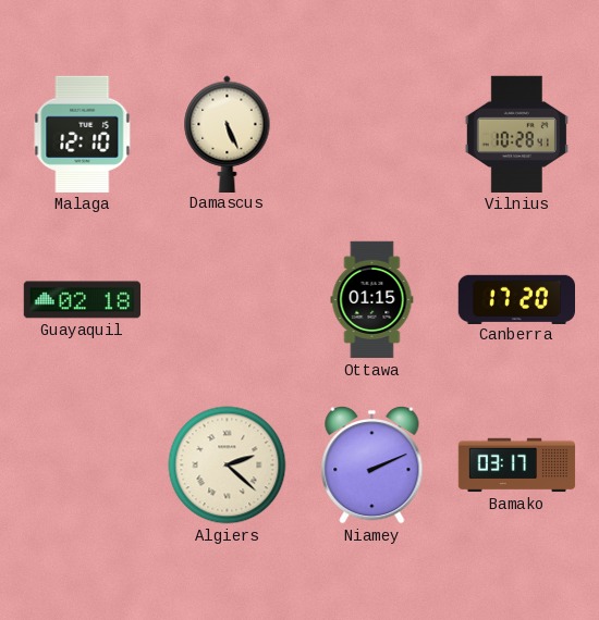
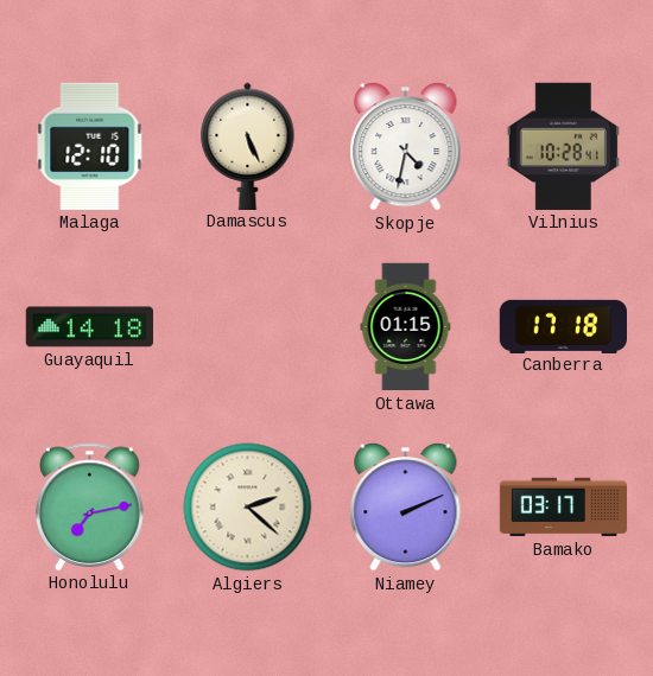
Skopje: none -> 4:32
Guayaquil: 02:18 -> 14:18
Canberra: 17:20 -> 17:18
Honolulu: none -> 7:13
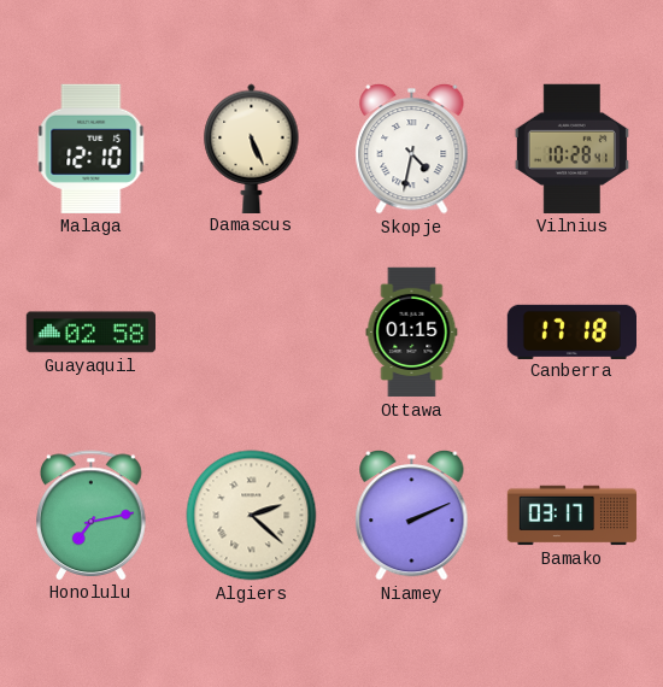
Guayaquil: 14:18 -> 02:58
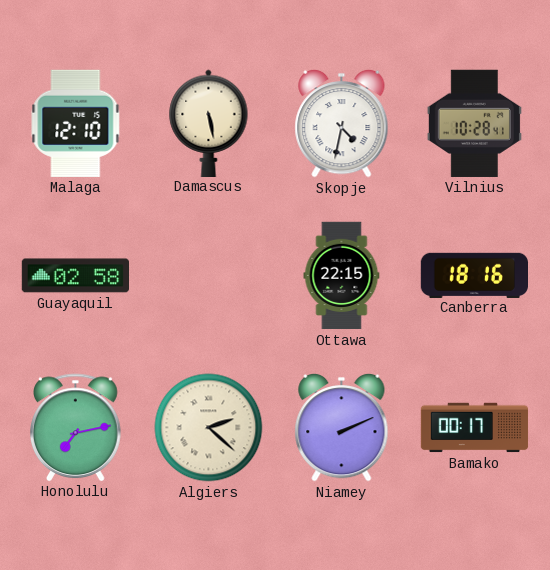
Damascus: 5:26 -> 5:28
Ottawa: 01:15 -> 22:15
Canberra: 17:18 -> 18:16
Bamako: 03:17 -> 00:17
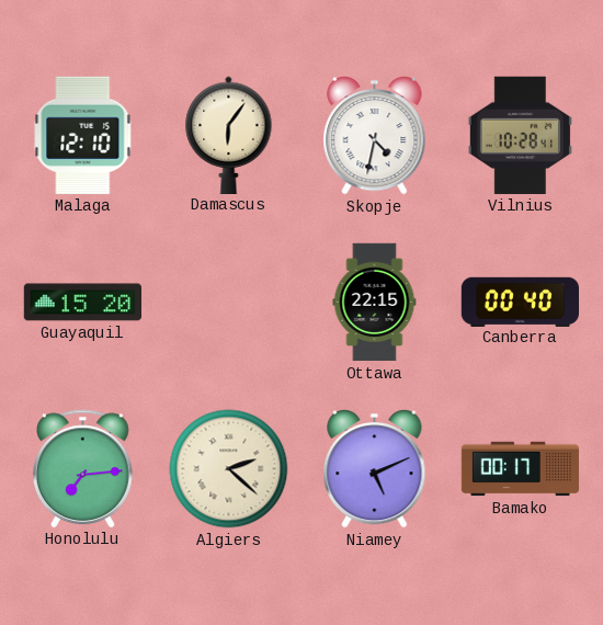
Damascus: 5:28 -> 6:06
Guayaquil: 02:58 -> 15:20
Canberra: 18:16 -> 00:40
Honolulu: 7:13 -> 7:14
Niamey: 2:11 -> 5:11
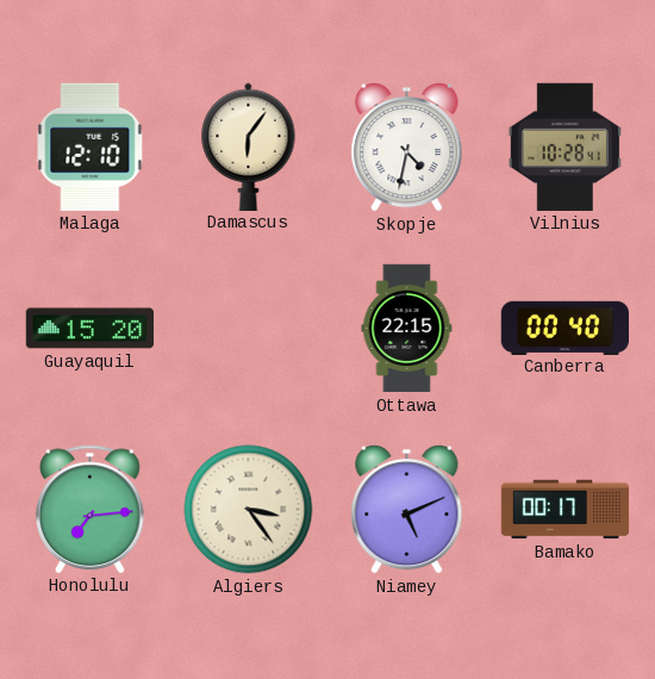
Algiers: 2:22 -> 3:24
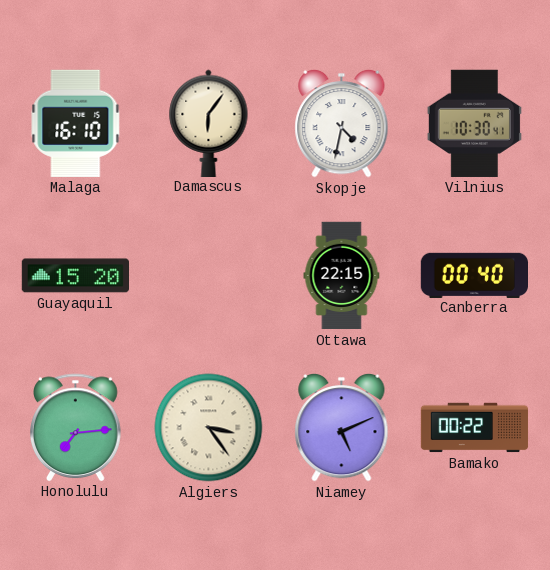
Malaga: 12:10 -> 16:10
Vilnius: 10:28 -> 10:30
Bamako: 00:17 -> 00:22
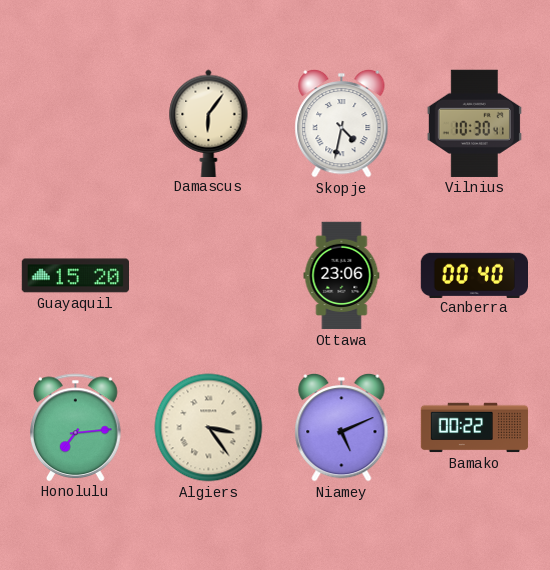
Malaga: 16:10 -> none
Ottawa: 22:15 -> 23:06
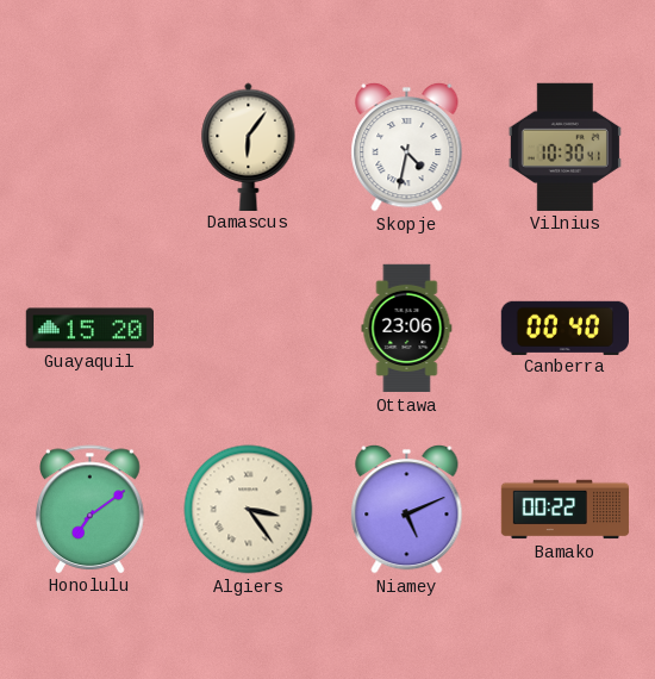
Honolulu: 7:14 -> 7:09
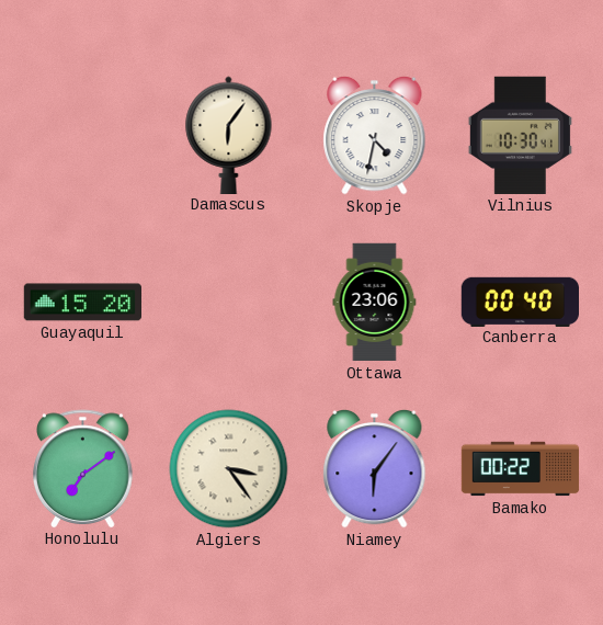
Niamey: 5:11 -> 6:06
